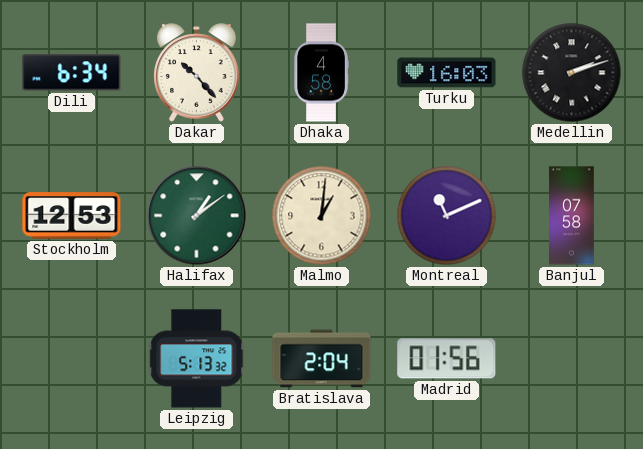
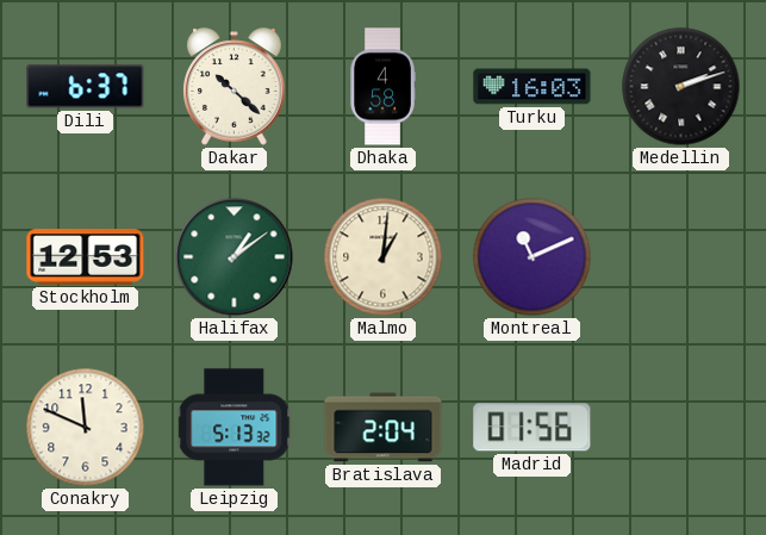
Dili: 6:34 -> 6:37
Dakar: 10:23 -> 10:22
Banjul: 07:58 -> none
Conakry: none -> 11:49
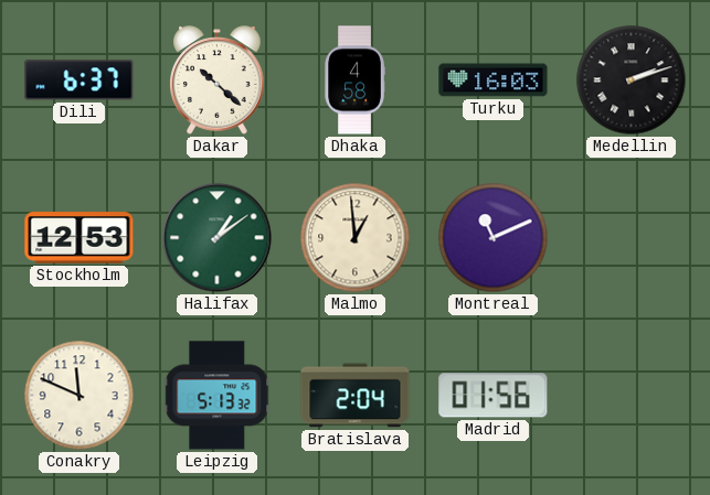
Malmo: 1:01 -> 12:59
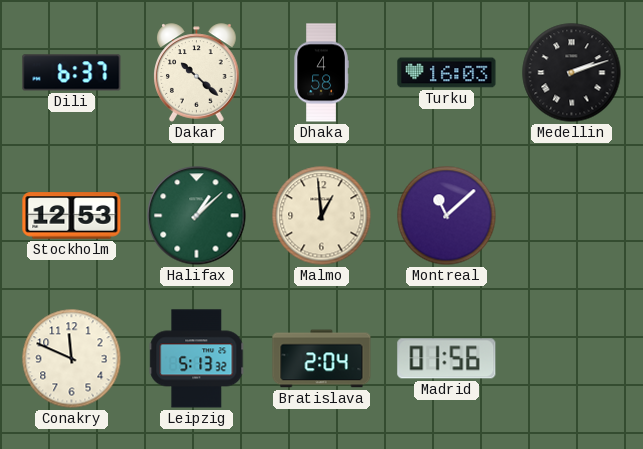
Halifax: 1:09 -> 1:08
Montreal: 11:11 -> 11:08
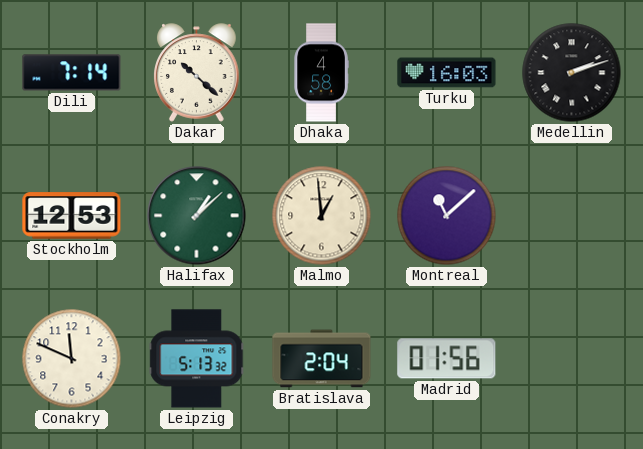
Dili: 6:37 -> 7:14
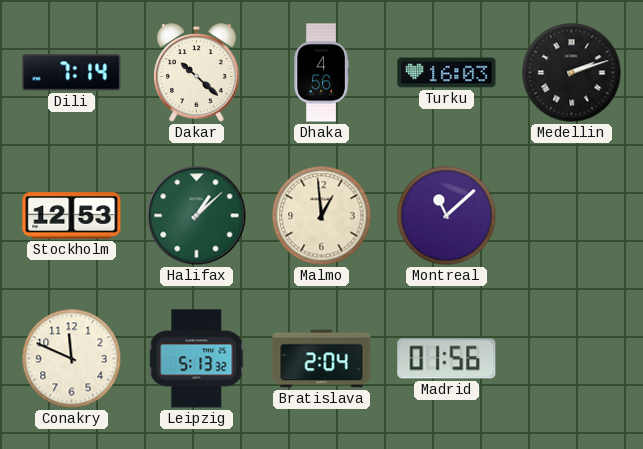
Dhaka: 4:58 -> 4:56
